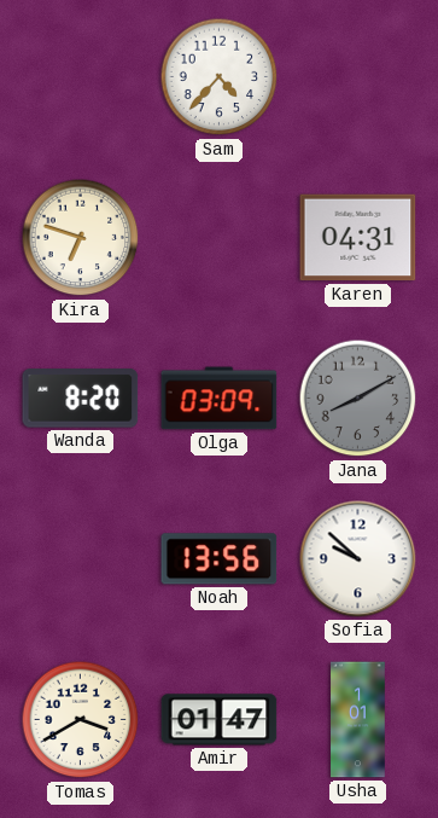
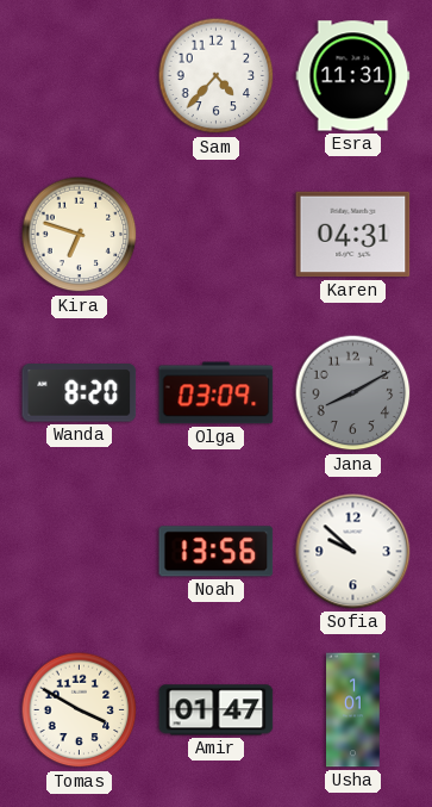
Esra: none -> 11:31
Tomas: 3:40 -> 3:50
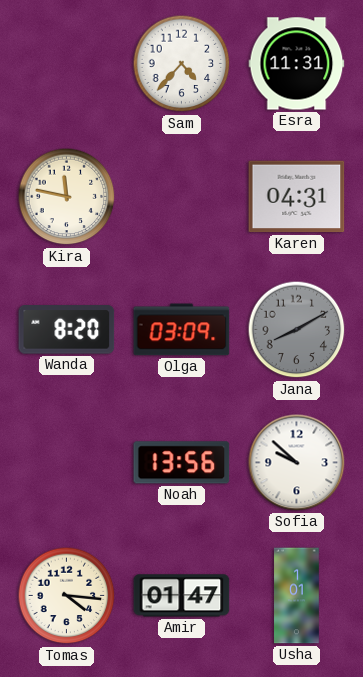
Kira: 6:48 -> 11:47
Tomas: 3:50 -> 4:16
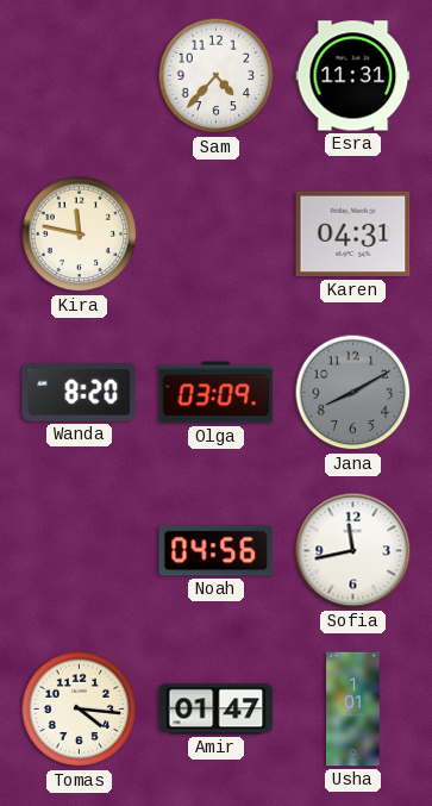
Noah: 13:56 -> 04:56
Sofia: 9:52 -> 11:43
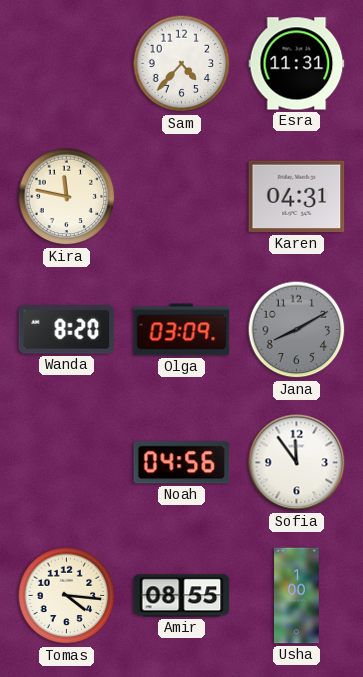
Sofia: 11:43 -> 11:54
Amir: 01:47 -> 08:55
Usha: 1:01 -> 1:00
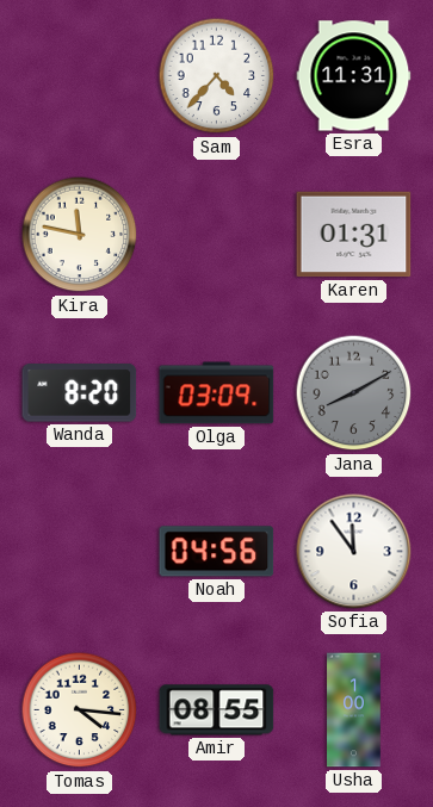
Karen: 04:31 -> 01:31
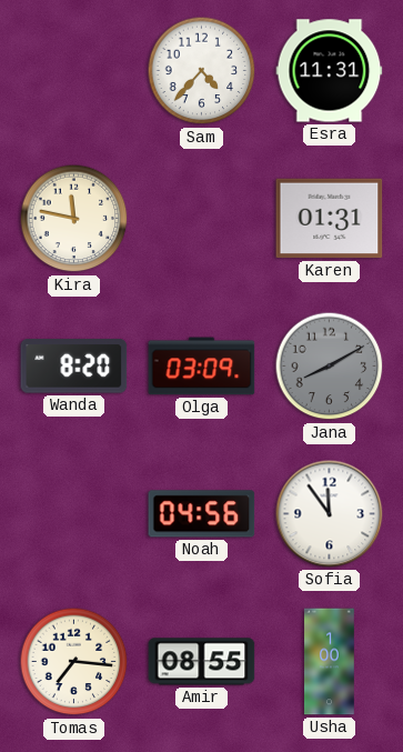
Tomas: 4:16 -> 7:16
